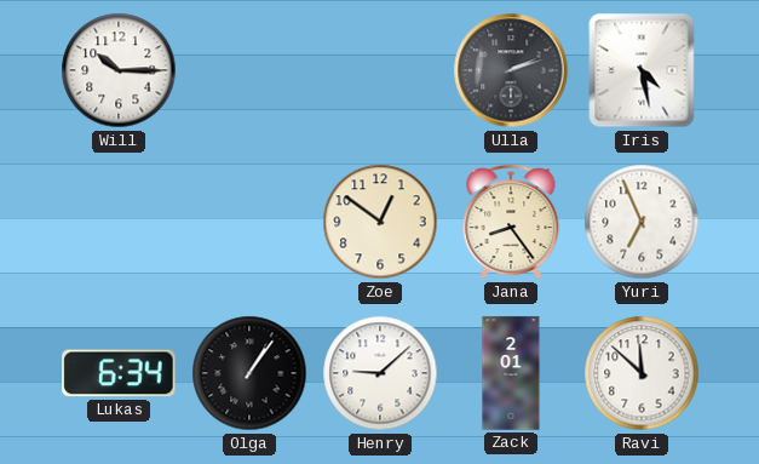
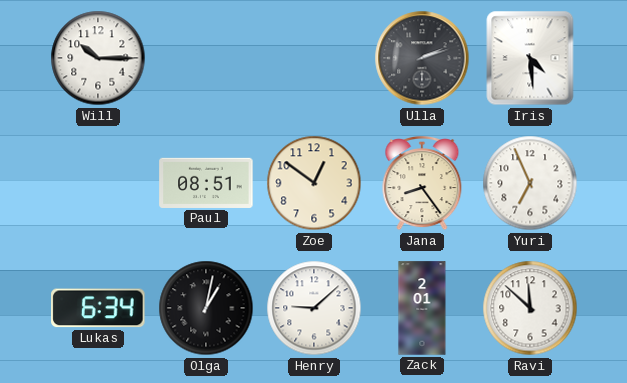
Iris: 4:28 -> 4:29
Paul: none -> 08:51
Olga: 1:06 -> 1:02
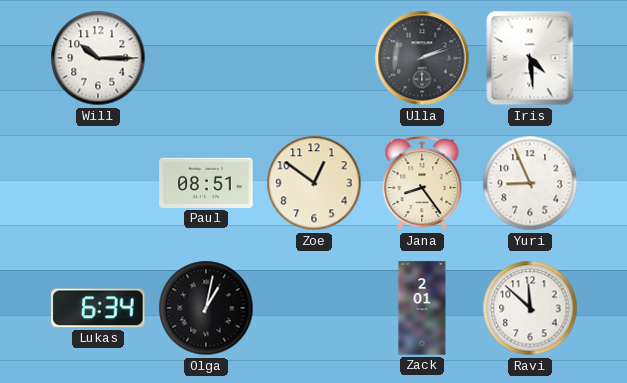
Yuri: 6:56 -> 8:56
Henry: 9:08 -> none
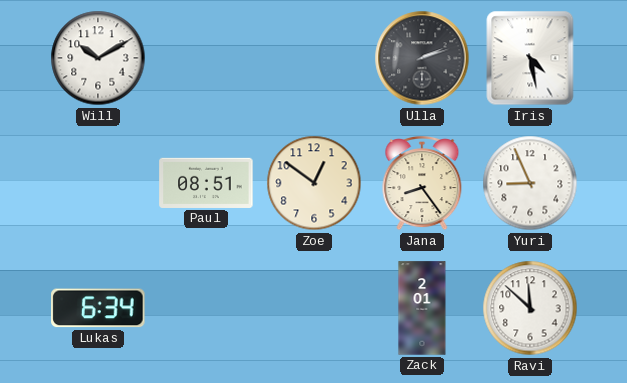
Will: 10:15 -> 10:10
Iris: 4:29 -> 4:28
Olga: 1:02 -> none
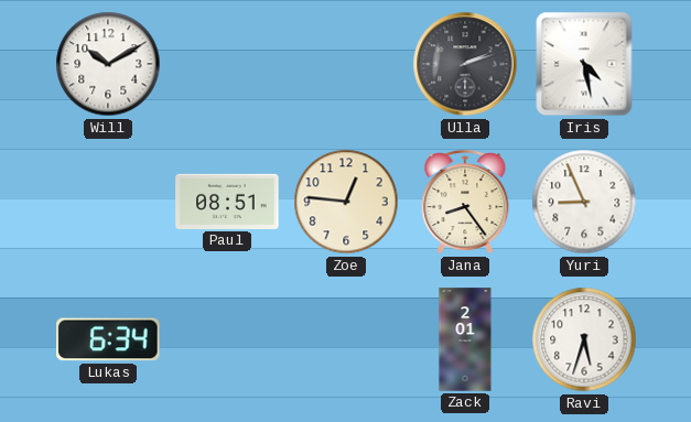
Zoe: 12:51 -> 12:46
Ravi: 11:52 -> 5:33
